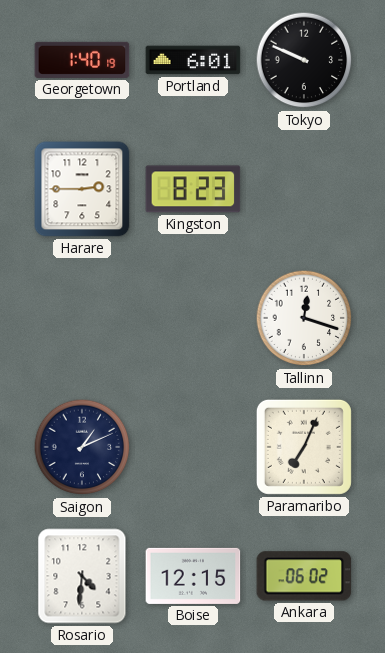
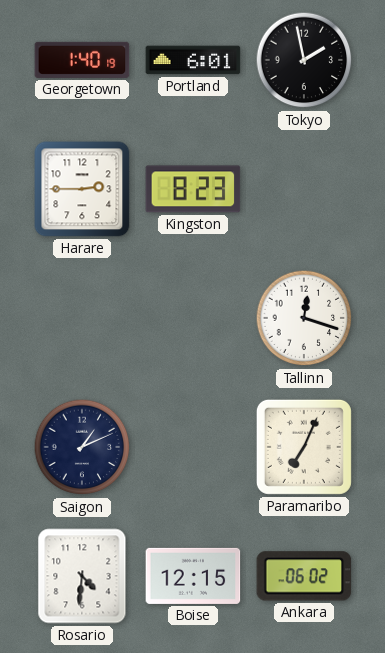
Tokyo: 9:49 -> 1:58
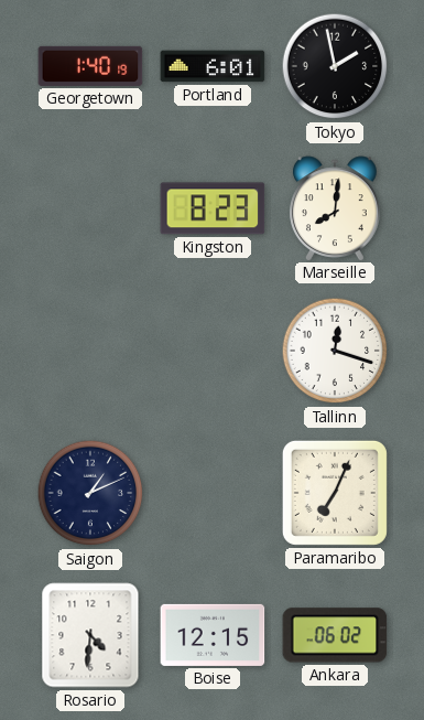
Harare: 2:45 -> none
Marseille: none -> 8:01
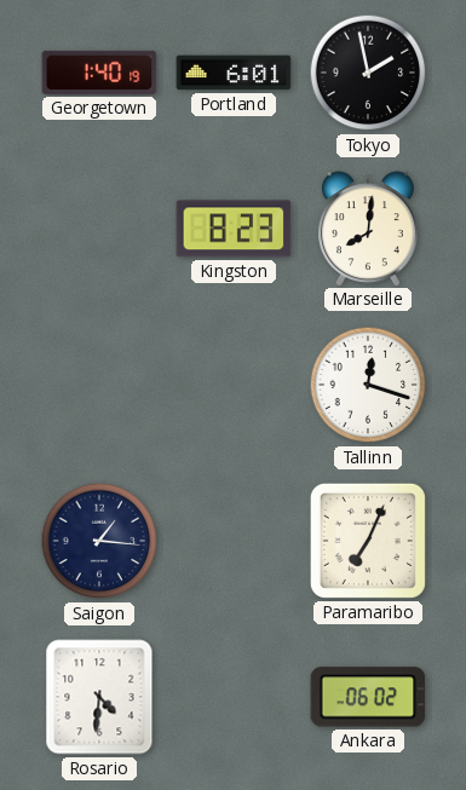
Saigon: 1:11 -> 1:16
Boise: 12:15 -> none
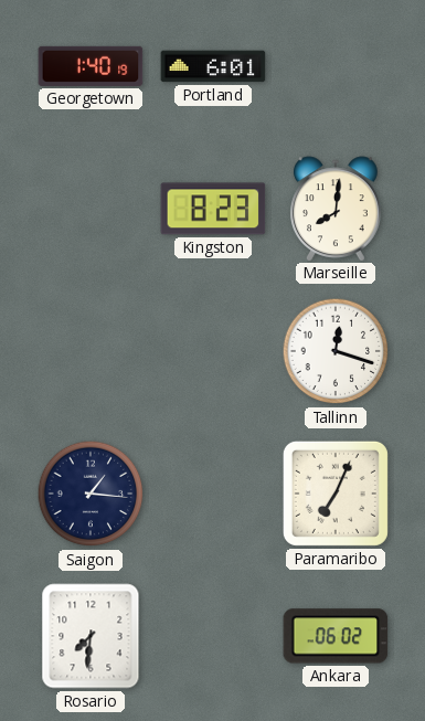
Tokyo: 1:58 -> none
Rosario: 4:31 -> 7:31
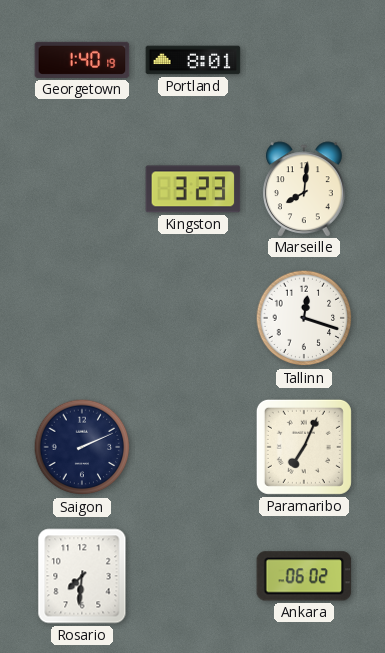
Portland: 6:01 -> 8:01
Kingston: 8:23 -> 3:23
Saigon: 1:16 -> 2:11
